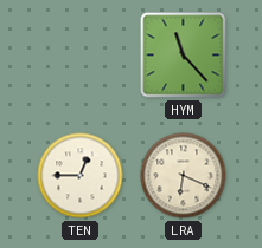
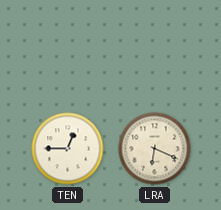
HYM: 11:23 -> none
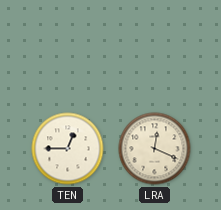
LRA: 6:19 -> 12:19
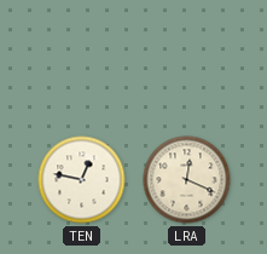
TEN: 12:45 -> 12:47
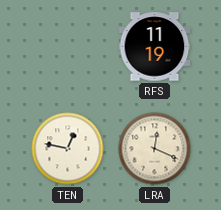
RFS: none -> 11:19
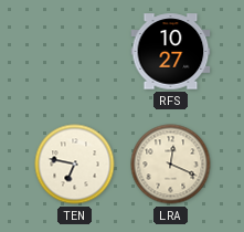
RFS: 11:19 -> 10:27
TEN: 12:47 -> 6:47
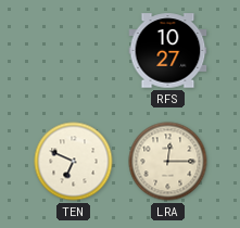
TEN: 6:47 -> 6:49
LRA: 12:19 -> 12:15
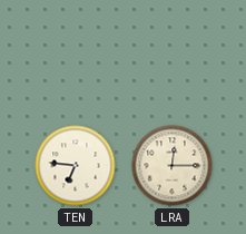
RFS: 10:27 -> none
TEN: 6:49 -> 6:46
